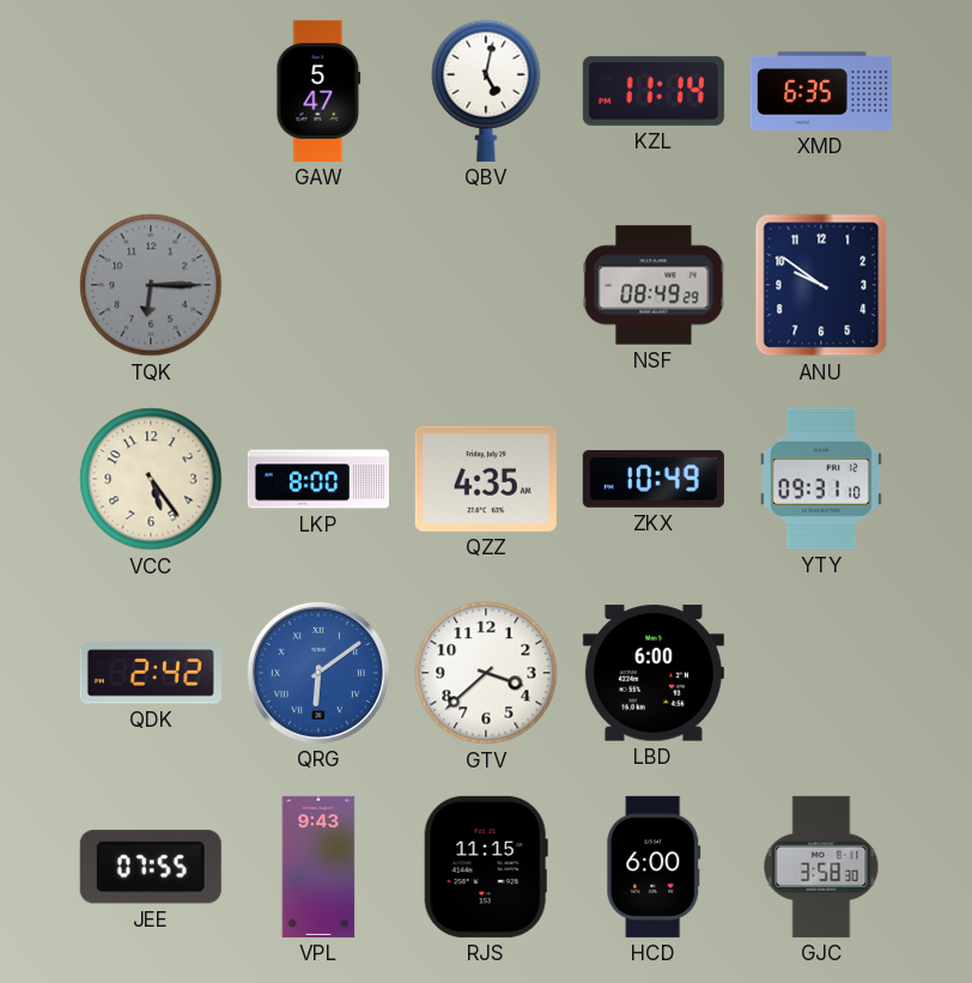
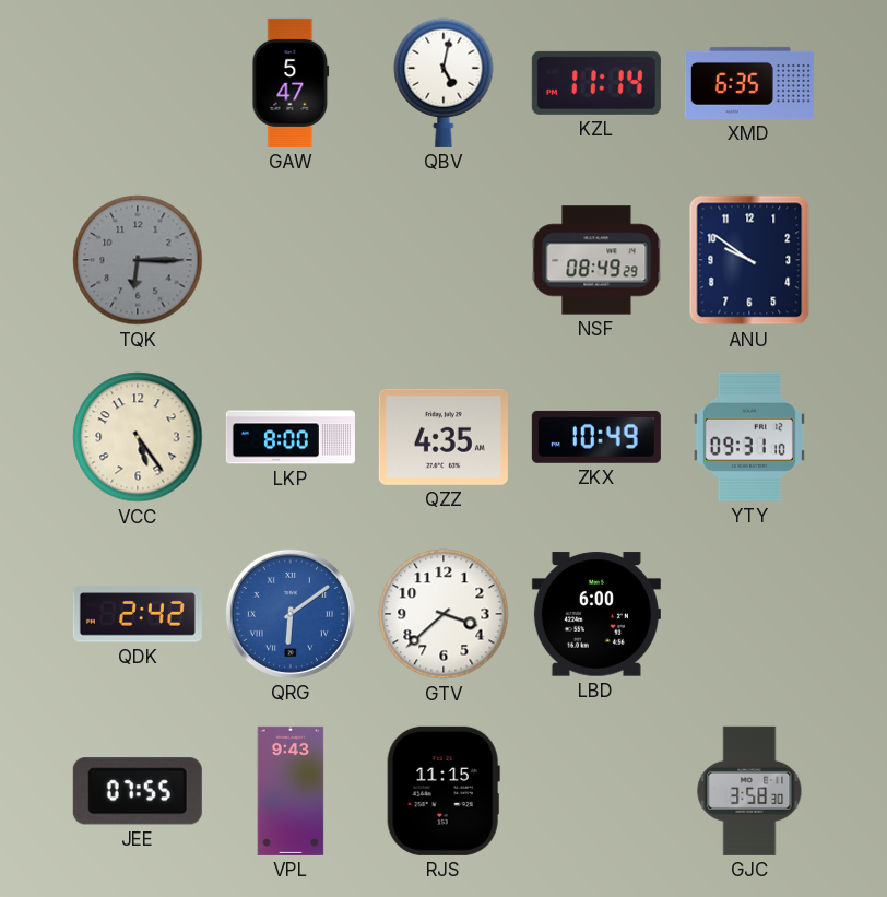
HCD: 6:00 -> none
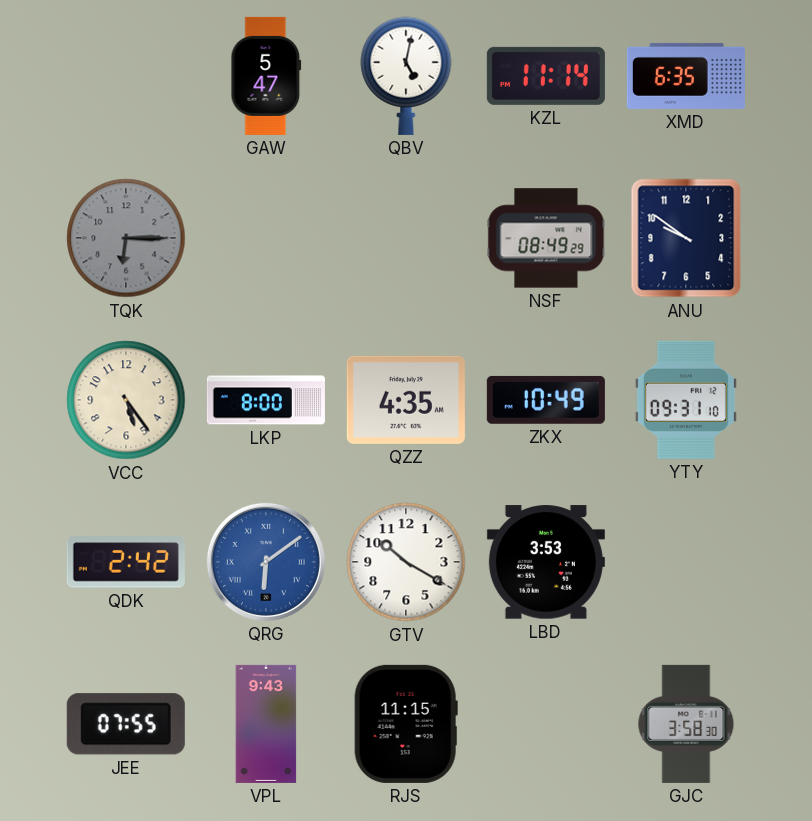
GTV: 3:38 -> 10:20
LBD: 6:00 -> 3:53
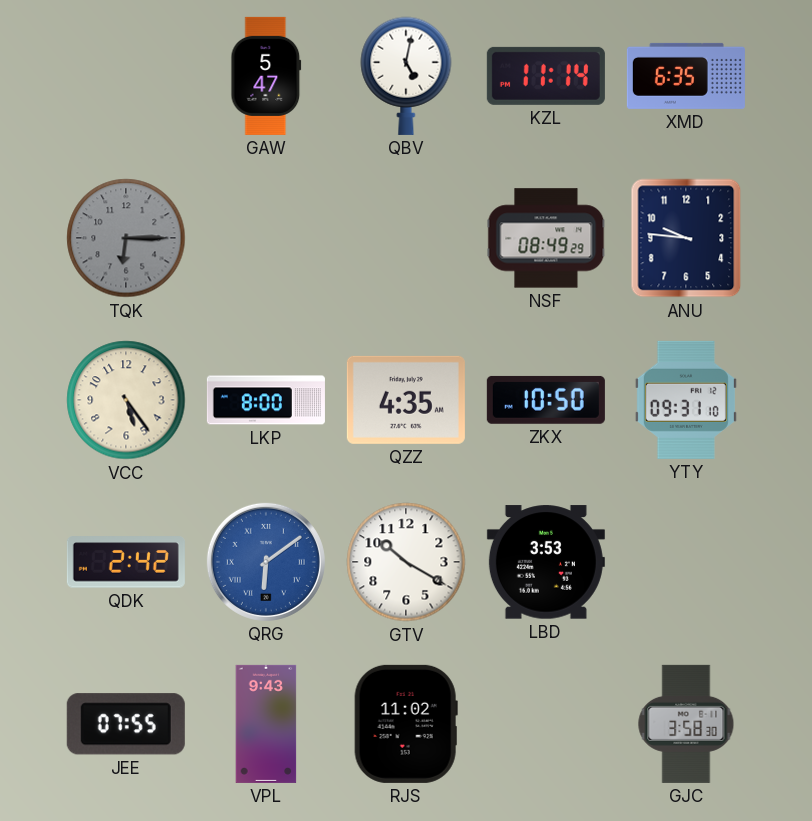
ANU: 9:51 -> 9:46
ZKX: 10:49 -> 10:50
RJS: 11:15 -> 11:02
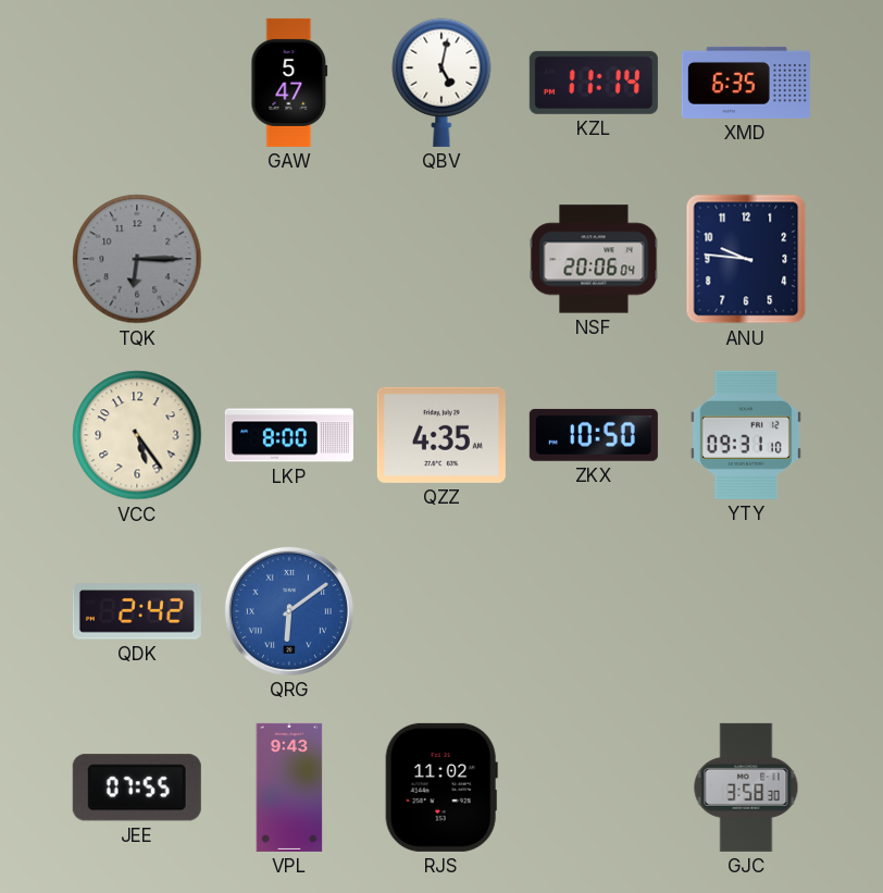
NSF: 08:49 -> 20:06
GTV: 10:20 -> none
LBD: 3:53 -> none
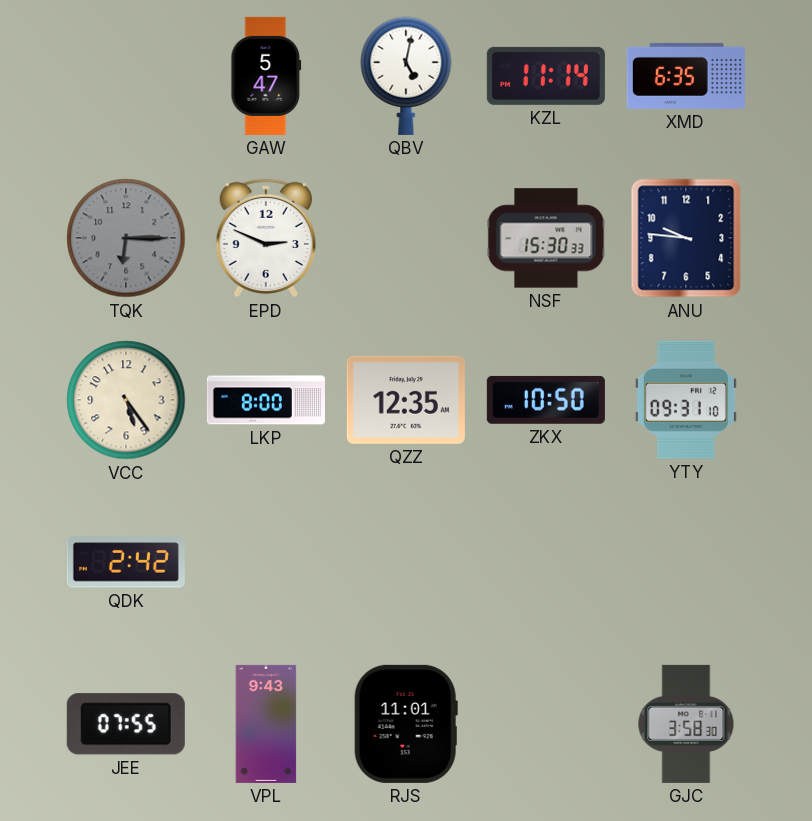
EPD: none -> 2:49
NSF: 20:06 -> 15:30
QZZ: 4:35 -> 12:35
QRG: 6:09 -> none
RJS: 11:02 -> 11:01
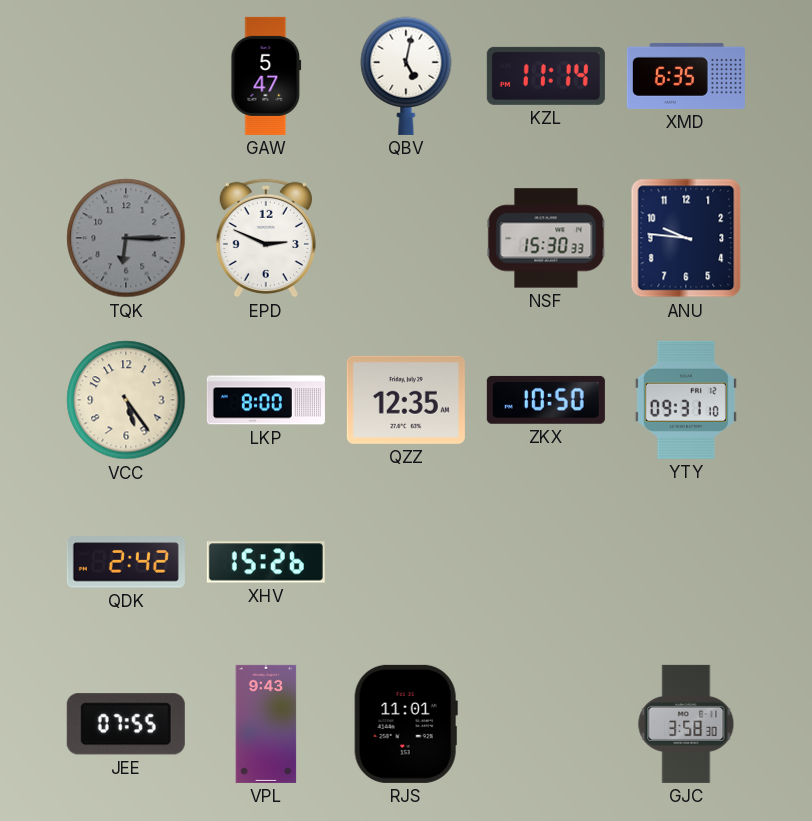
XHV: none -> 15:26
